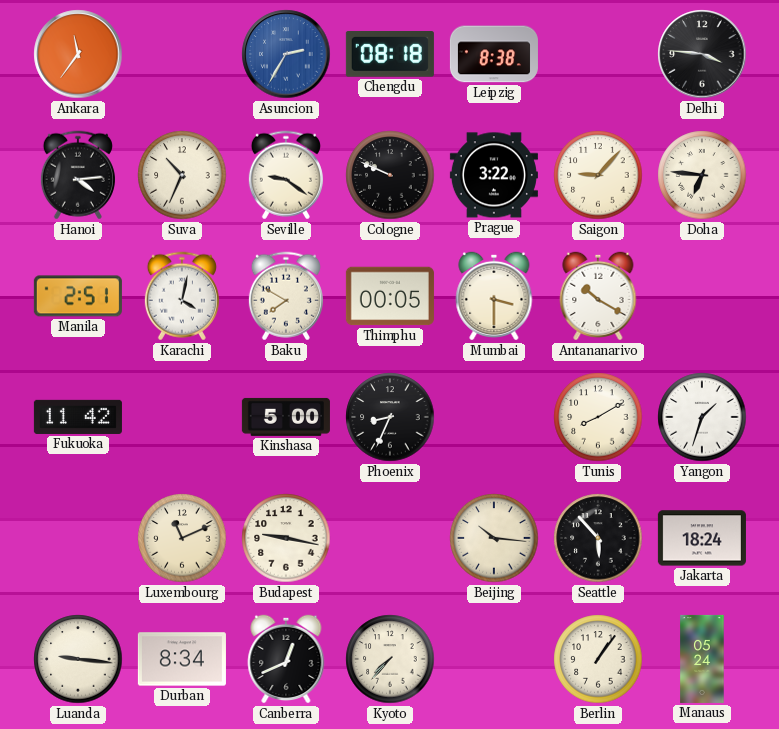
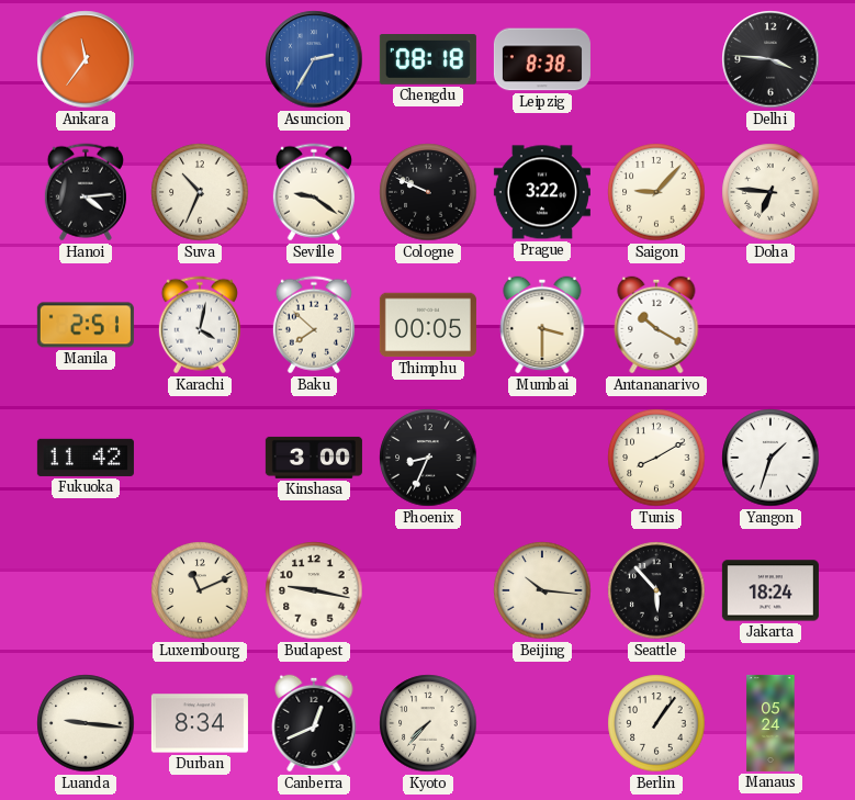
Baku: 7:50 -> 7:52
Kinshasa: 5:00 -> 3:00
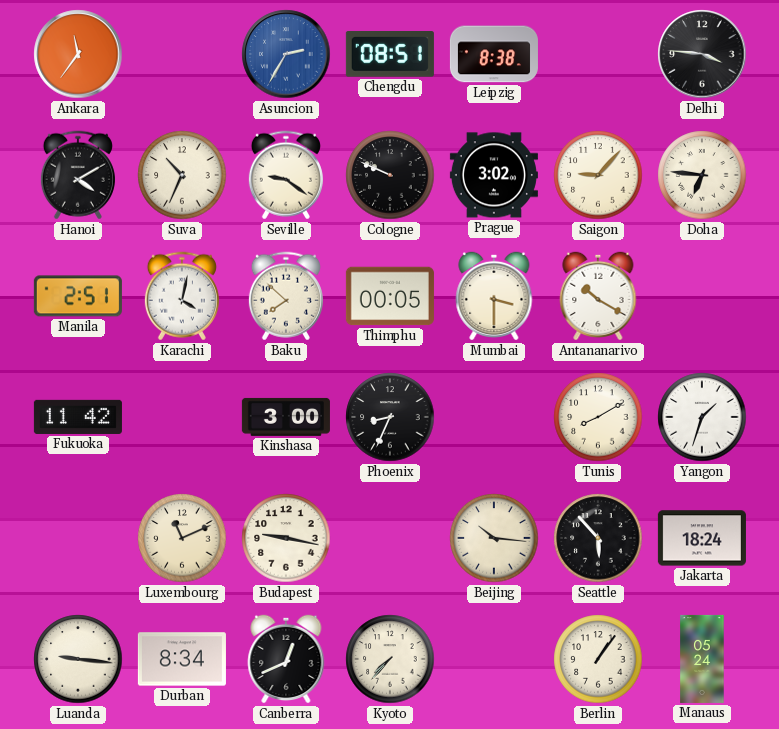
Chengdu: 08:18 -> 08:51
Hanoi: 4:14 -> 4:10
Prague: 3:22 -> 3:02
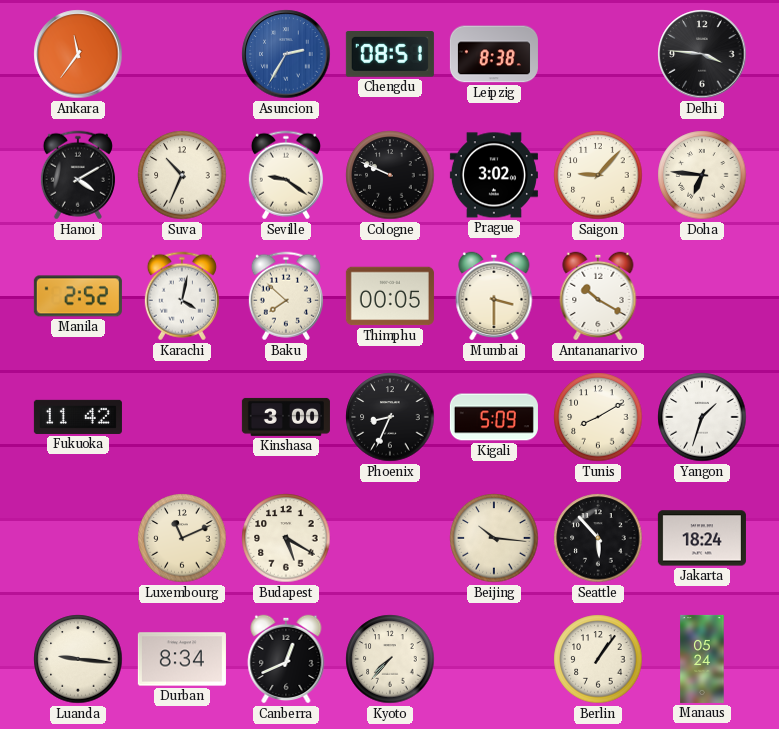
Manila: 2:51 -> 2:52
Kigali: none -> 5:09
Budapest: 9:17 -> 5:20
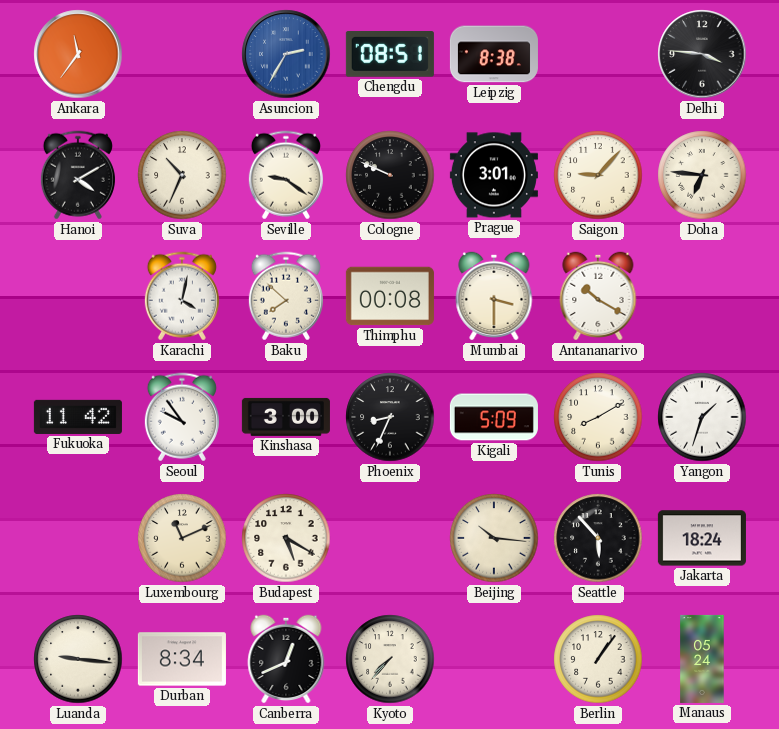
Prague: 3:02 -> 3:01
Manila: 2:52 -> none
Thimphu: 00:05 -> 00:08
Seoul: none -> 9:54
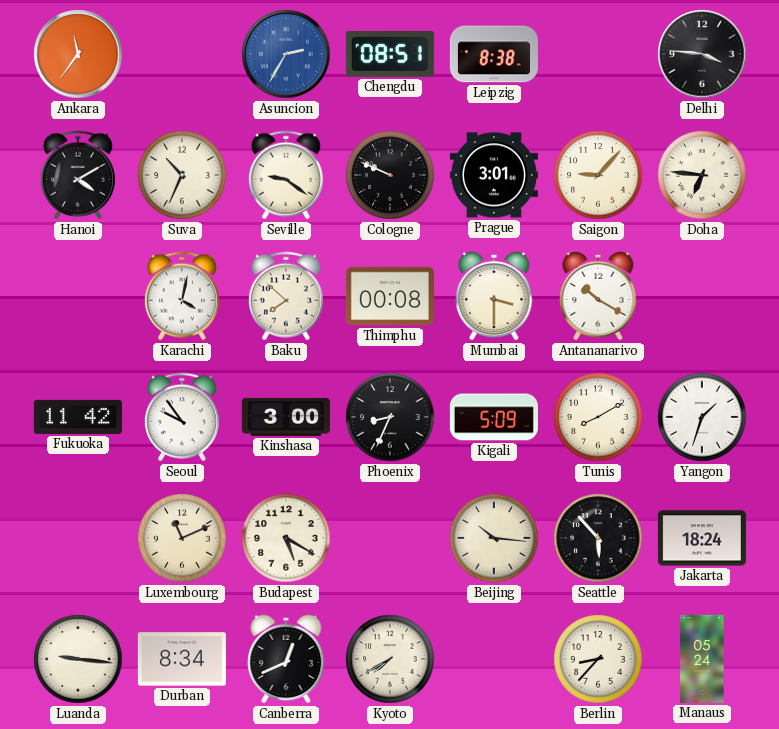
Kyoto: 7:37 -> 7:40
Berlin: 1:06 -> 8:37
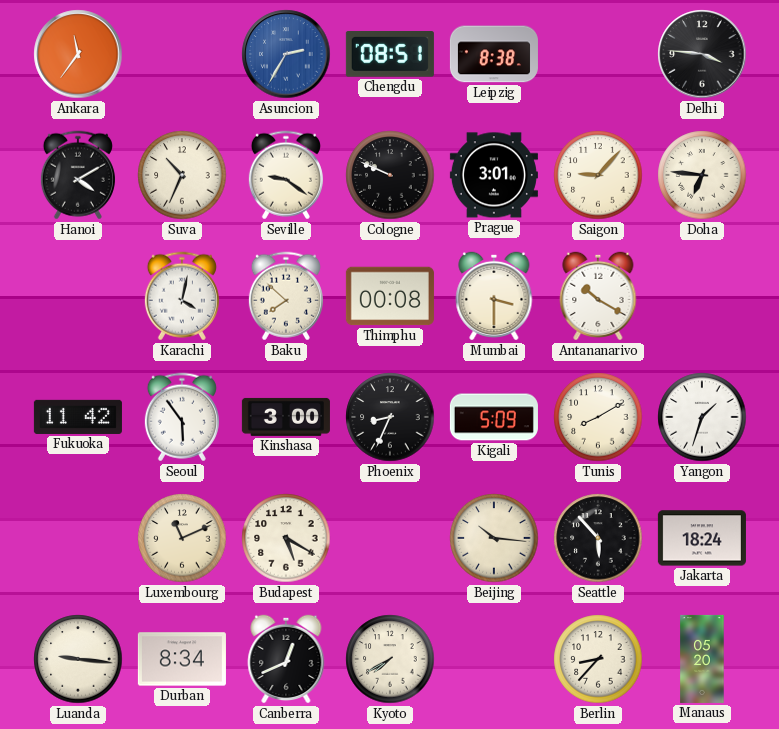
Seoul: 9:54 -> 5:54
Manaus: 05:24 -> 05:20
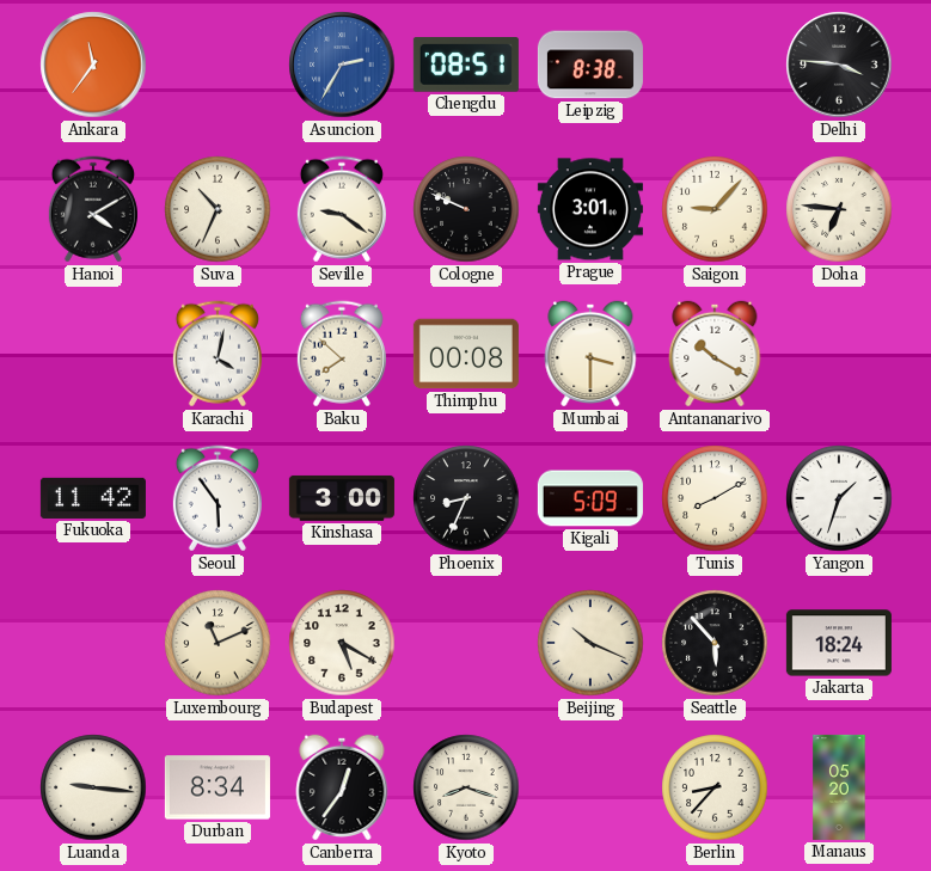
Beijing: 10:16 -> 10:19
Canberra: 12:41 -> 12:36
Kyoto: 7:40 -> 8:18
